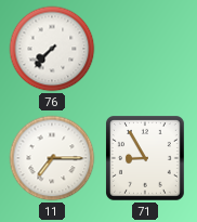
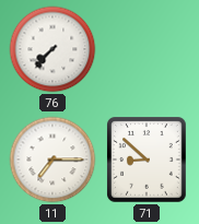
71: 8:55 -> 8:52
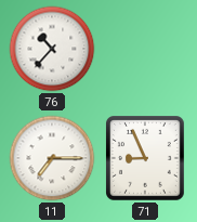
76: 7:37 -> 10:37
71: 8:52 -> 8:56
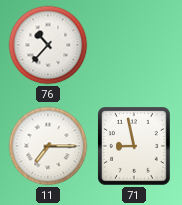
71: 8:56 -> 8:58
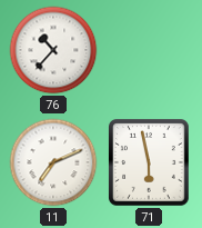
11: 7:15 -> 7:11
71: 8:58 -> 5:58
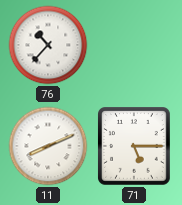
11: 7:11 -> 8:11
71: 5:58 -> 5:15
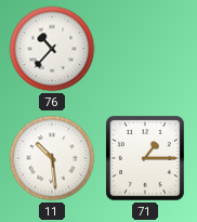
11: 8:11 -> 10:29
71: 5:15 -> 1:15
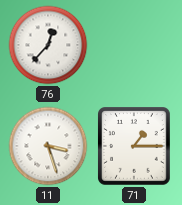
76: 10:37 -> 12:37
11: 10:29 -> 3:27
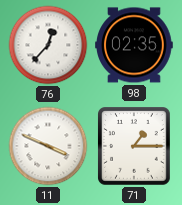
98: none -> 02:35
11: 3:27 -> 3:49
